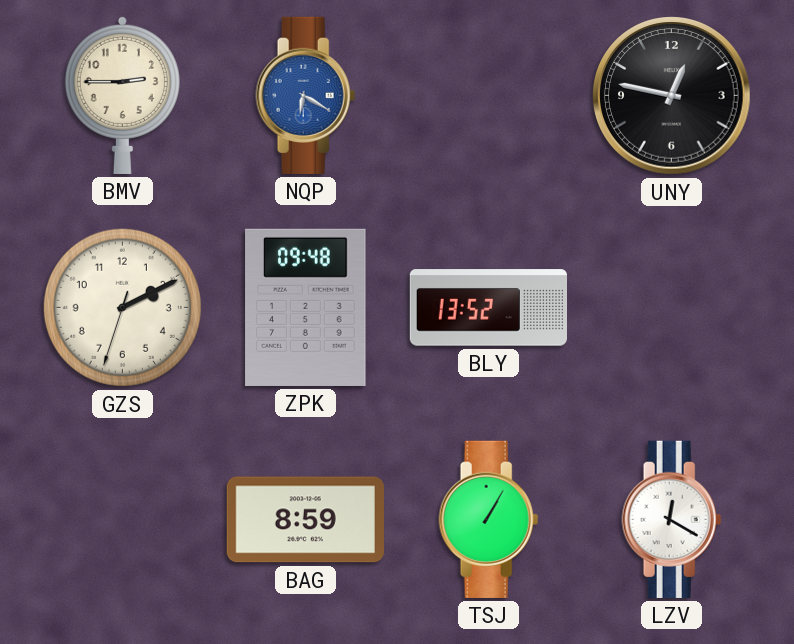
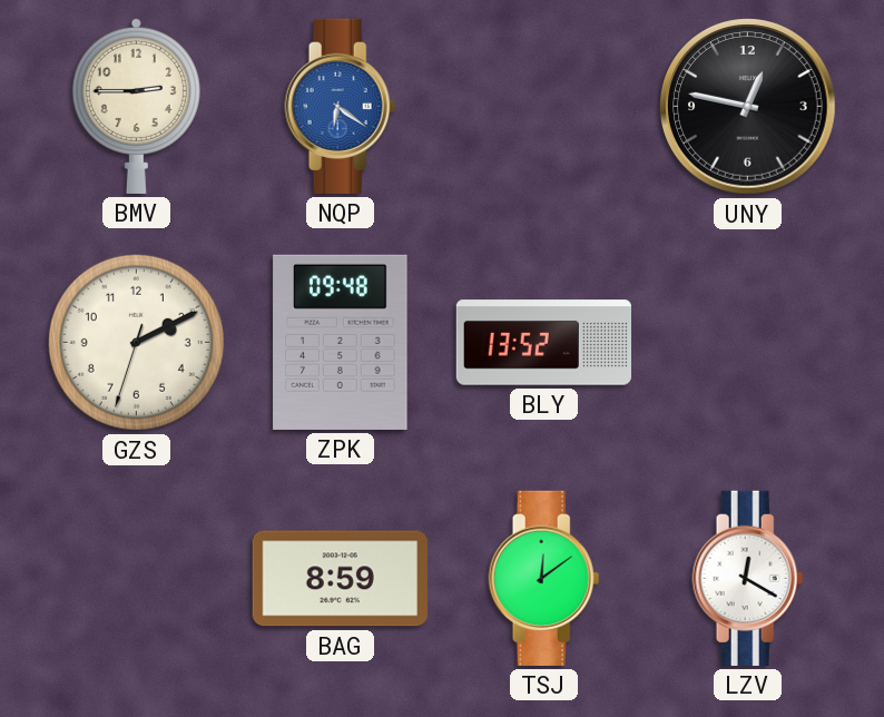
NQP: 6:20 -> 6:21
TSJ: 1:05 -> 12:09
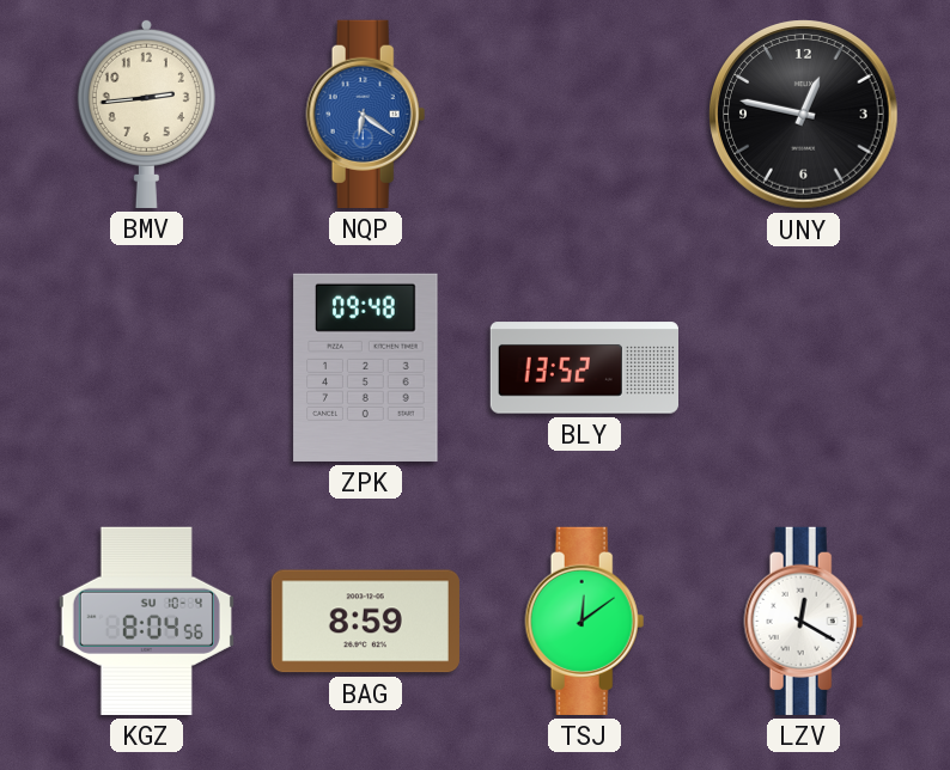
BMV: 2:45 -> 2:44
GZS: 2:10 -> none
KGZ: none -> 8:04
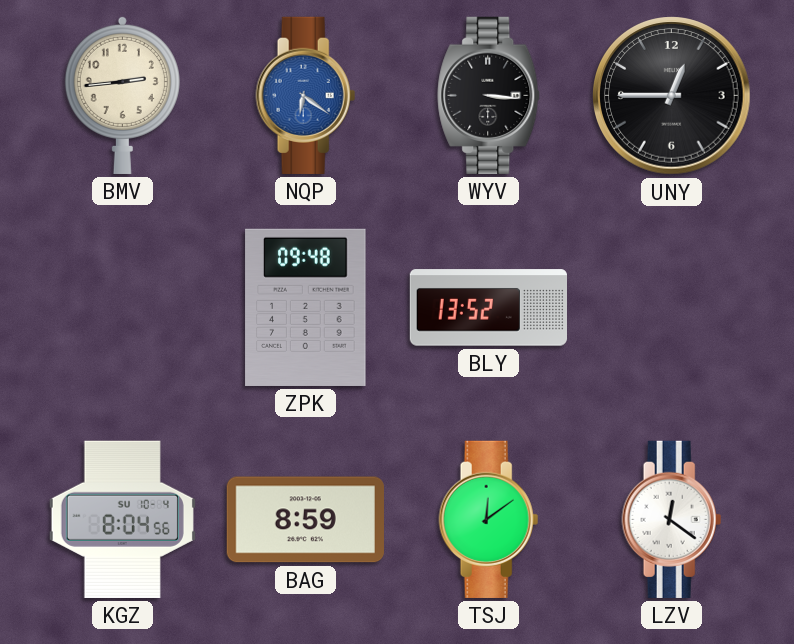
WYV: none -> 3:16
UNY: 12:47 -> 12:45
LZV: 12:20 -> 12:21
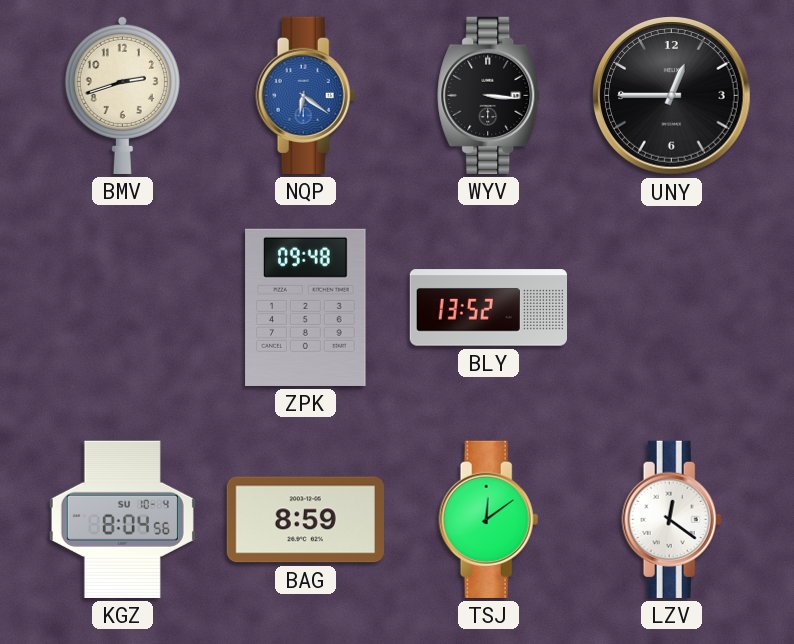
BMV: 2:44 -> 2:42
